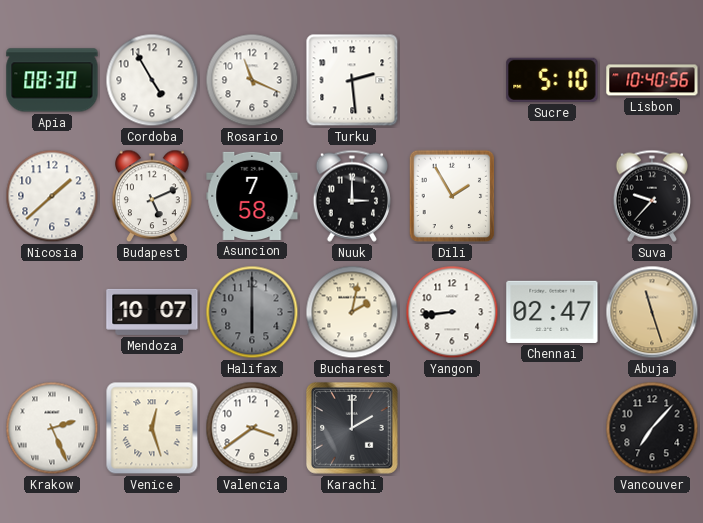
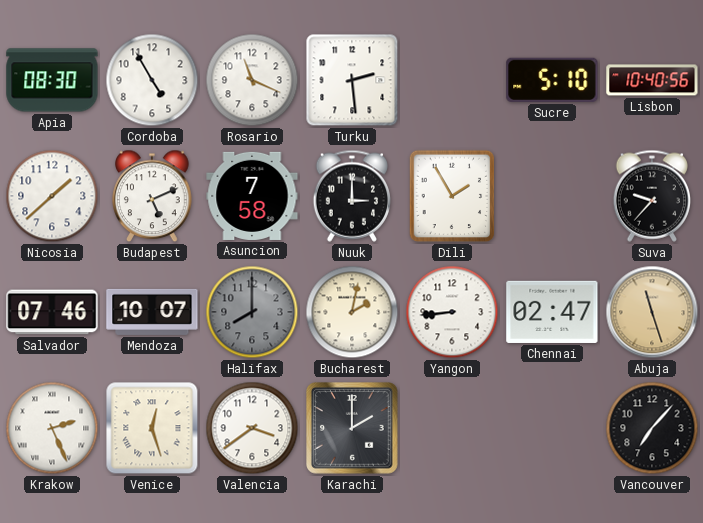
Salvador: none -> 07:46
Halifax: 6:00 -> 8:00
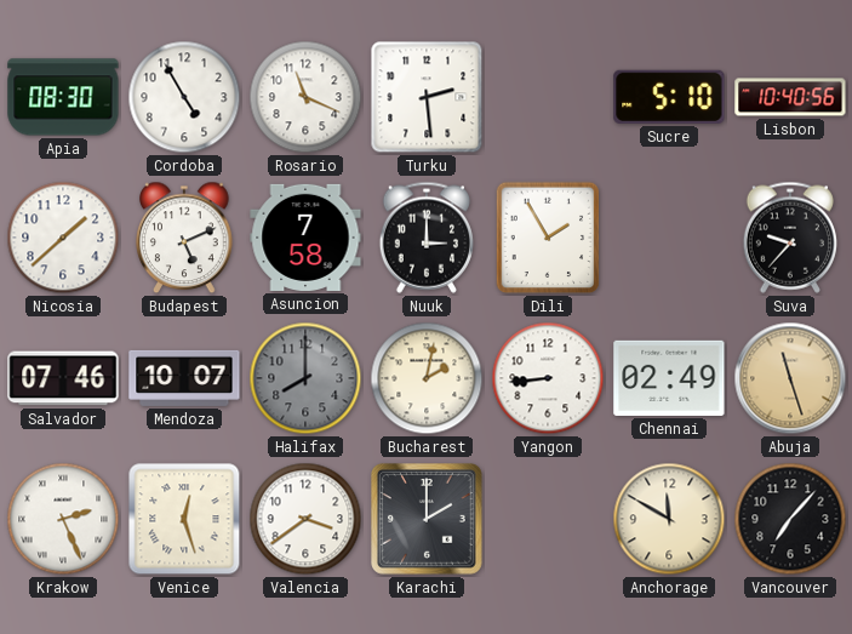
Chennai: 02:47 -> 02:49
Anchorage: none -> 11:50
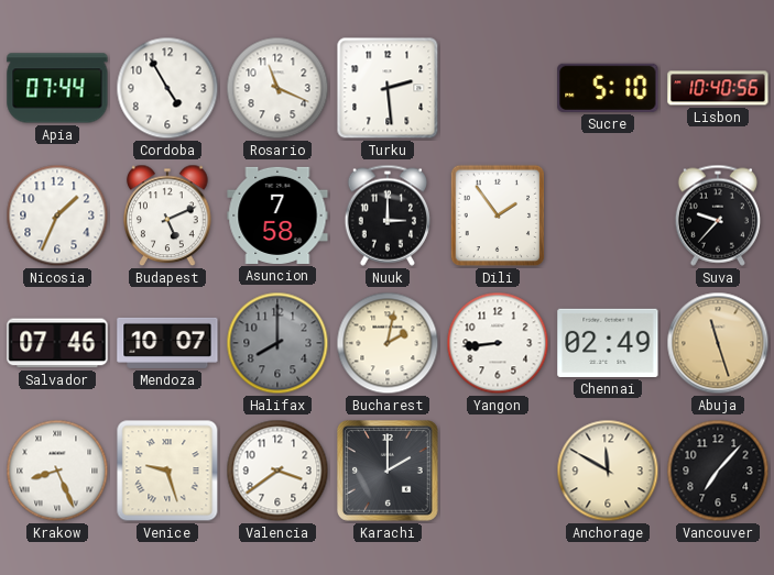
Apia: 08:30 -> 07:44
Nicosia: 1:38 -> 1:34
Dili: 1:55 -> 1:54
Krakow: 2:26 -> 8:26
Venice: 12:27 -> 9:27
